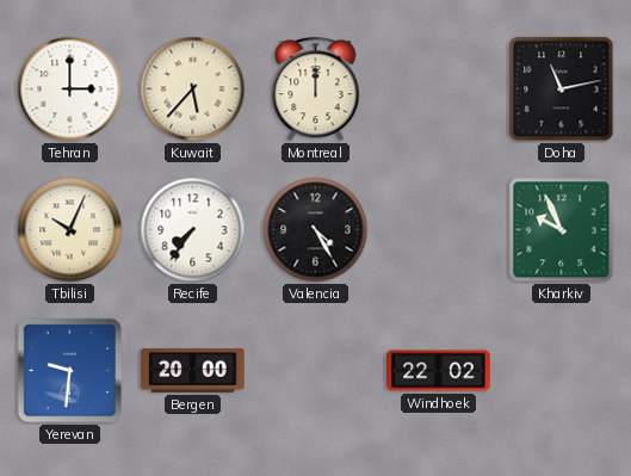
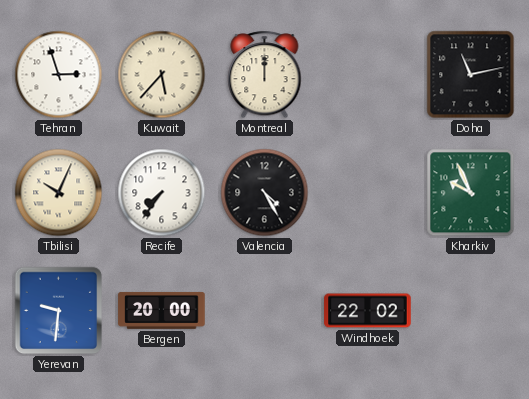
Tehran: 3:00 -> 2:57
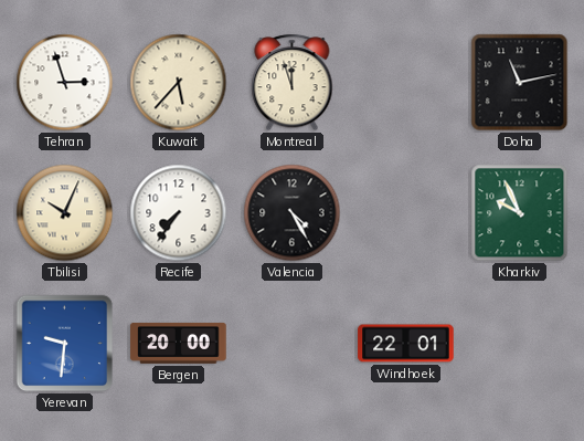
Montreal: 12:00 -> 11:57
Windhoek: 22:02 -> 22:01
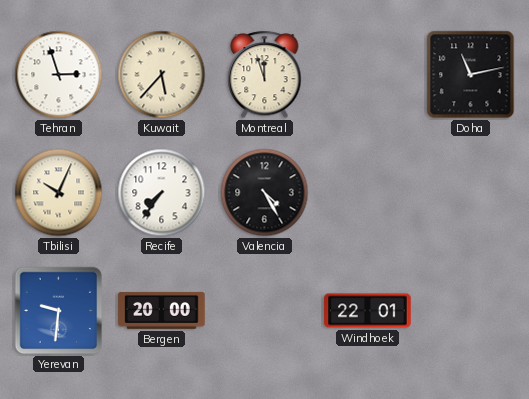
Kharkiv: 9:56 -> none
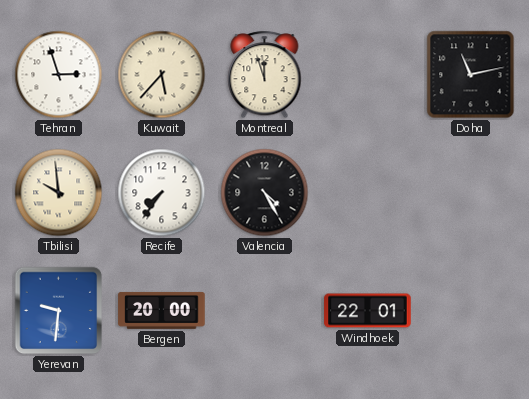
Tbilisi: 10:04 -> 9:59
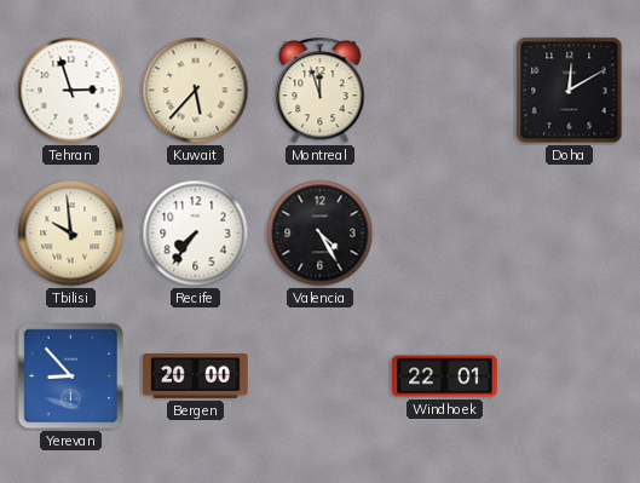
Doha: 11:13 -> 12:10
Yerevan: 9:31 -> 8:53
